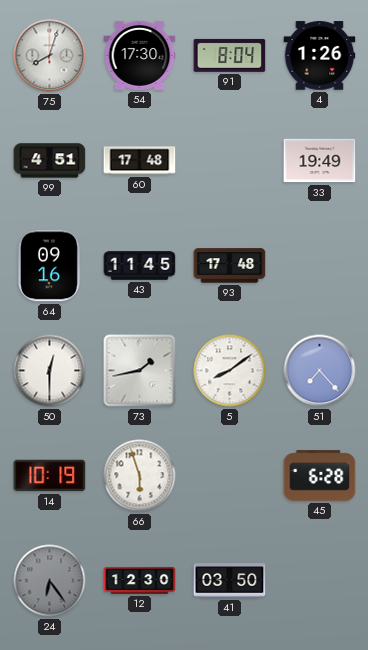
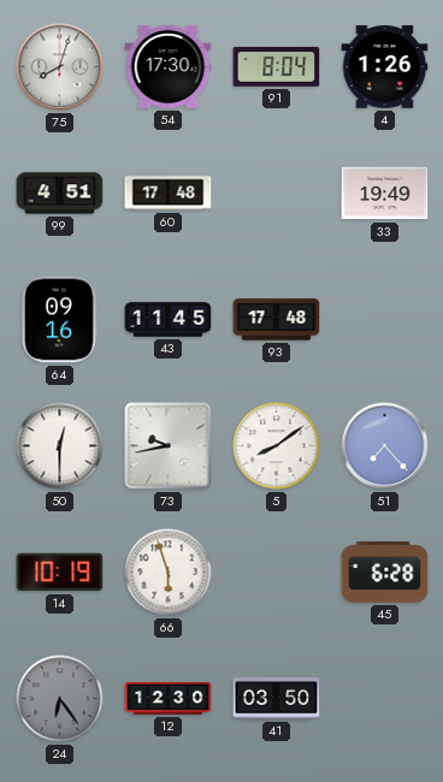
73: 1:43 -> 9:43
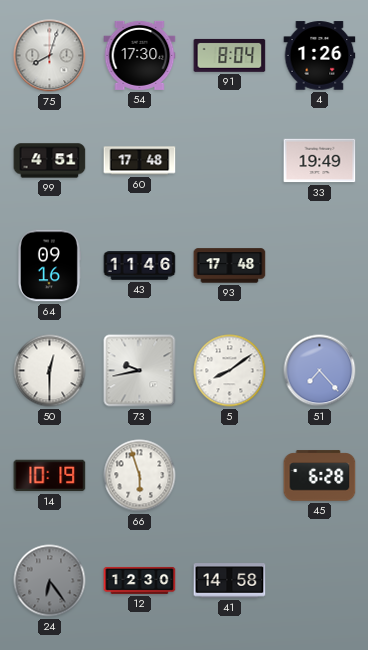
43: 11:45 -> 11:46
41: 03:50 -> 14:58
